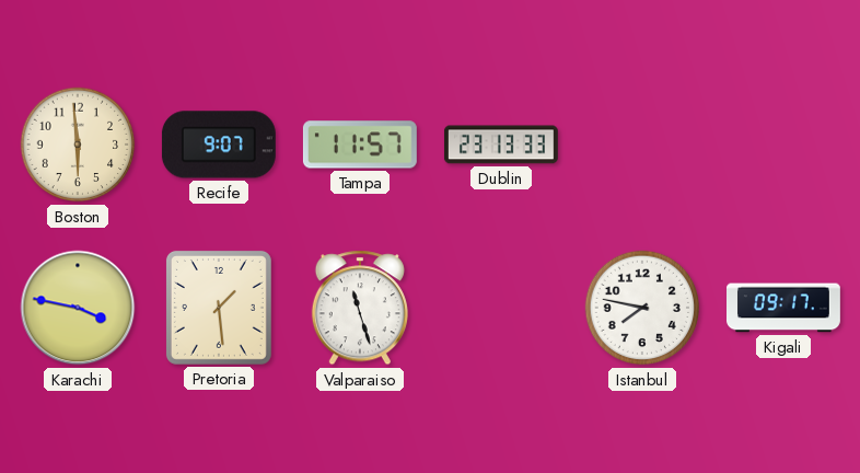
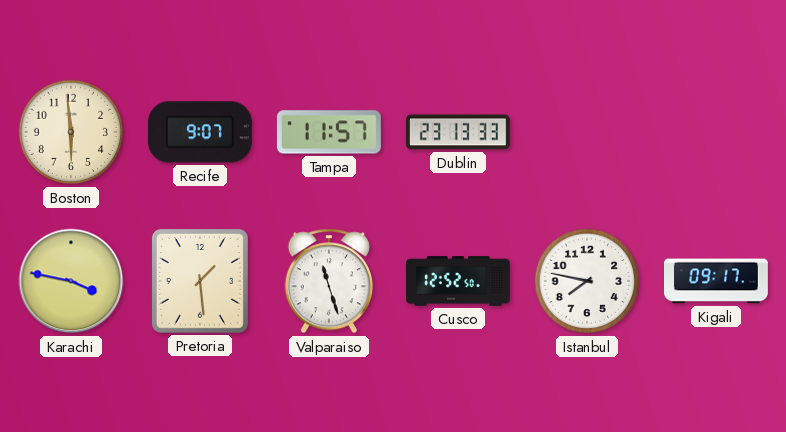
Cusco: none -> 12:52
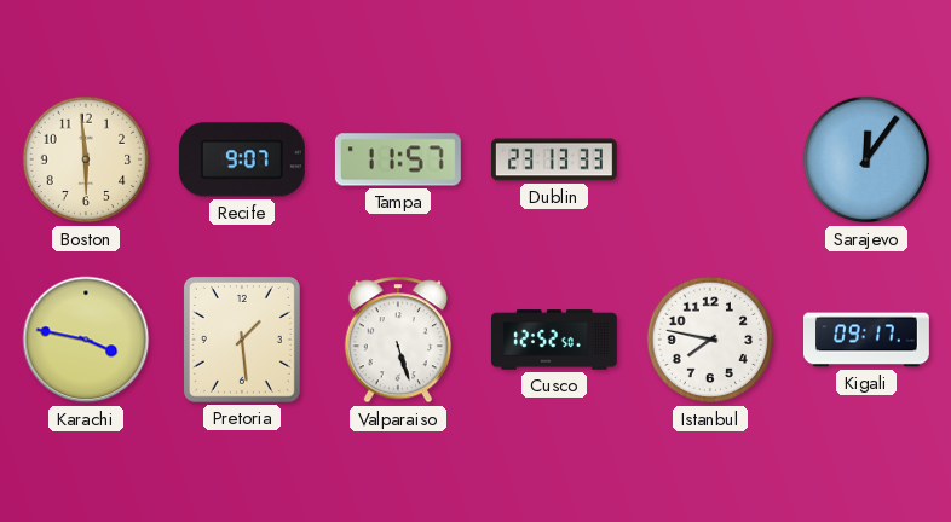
Sarajevo: none -> 12:06
Valparaiso: 11:27 -> 5:27
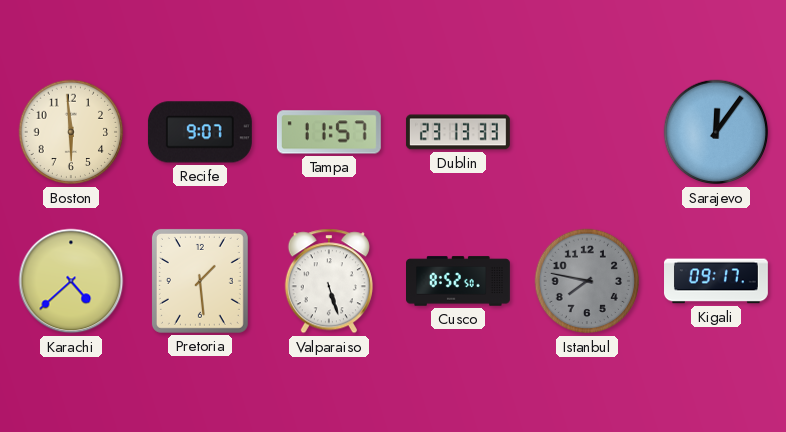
Karachi: 3:47 -> 4:38
Cusco: 12:52 -> 8:52
Istanbul dial: white -> grey
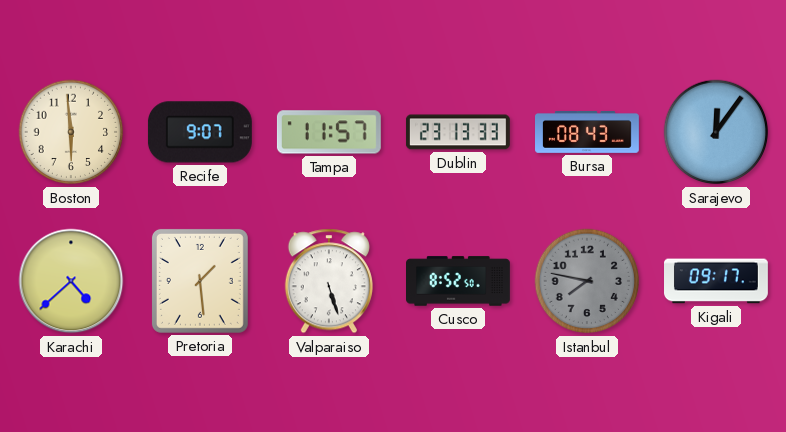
Bursa: none -> 08:43
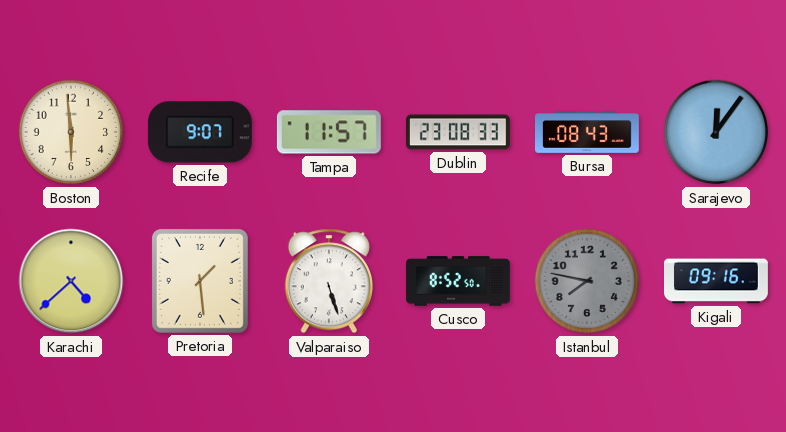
Dublin: 23:13 -> 23:08
Kigali: 09:17 -> 09:16
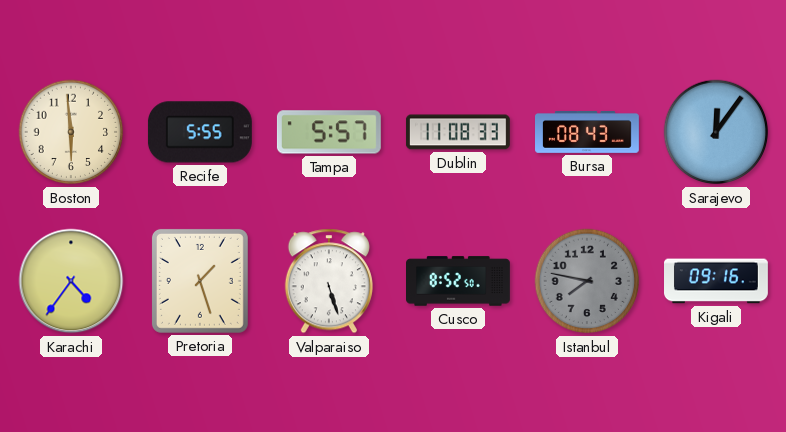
Recife: 9:07 -> 5:55
Tampa: 11:57 -> 5:57
Dublin: 23:08 -> 11:08
Karachi: 4:38 -> 4:36
Pretoria: 1:29 -> 1:27
